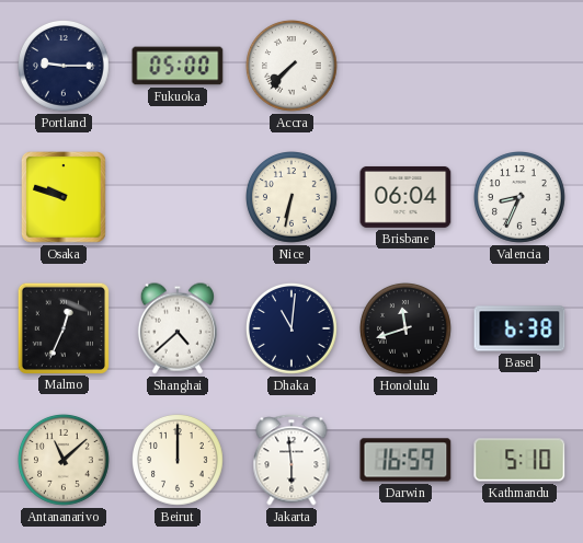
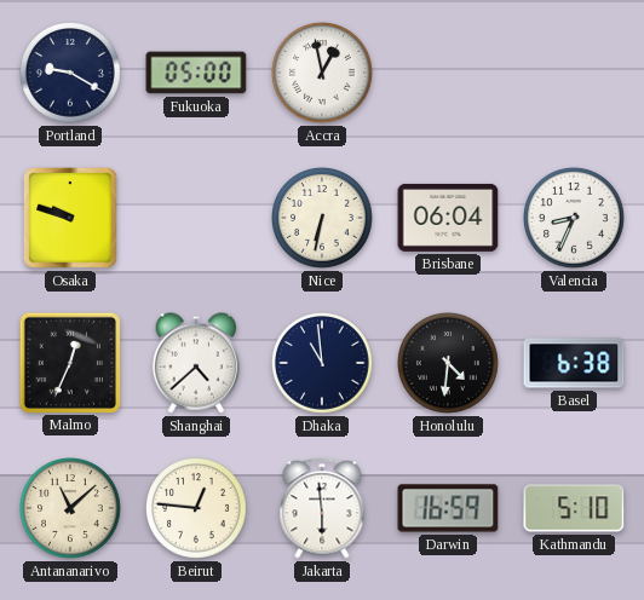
Portland: 9:15 -> 9:20
Accra: 7:37 -> 12:58
Dhaka: 11:01 -> 10:59
Honolulu: 11:42 -> 4:31
Beirut: 12:00 -> 12:46
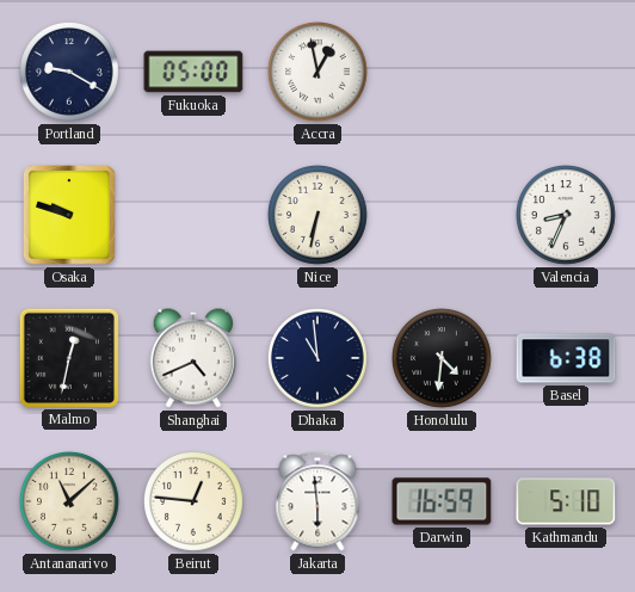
Brisbane: 06:04 -> none
Malmo: 12:34 -> 12:32
Shanghai: 4:38 -> 4:41
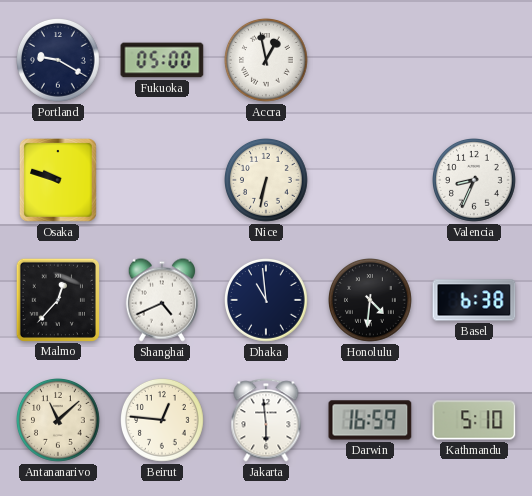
Malmo: 12:32 -> 12:37
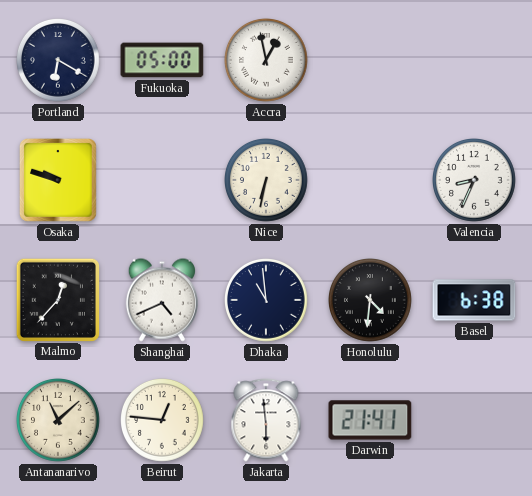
Portland: 9:20 -> 6:20
Darwin: 16:59 -> 21:41
Kathmandu: 5:10 -> none
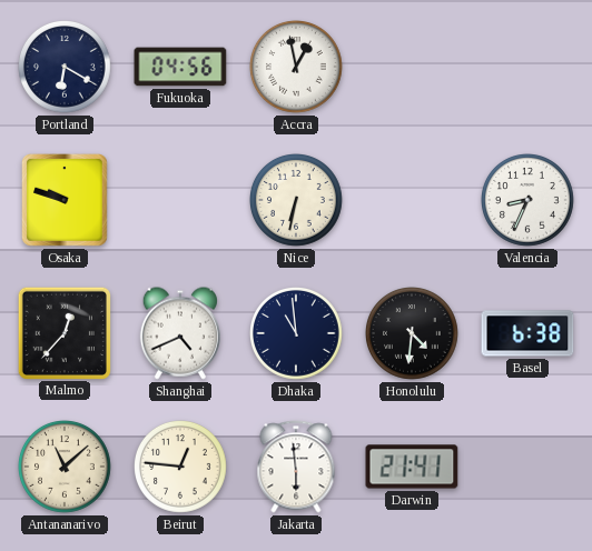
Fukuoka: 05:00 -> 04:56
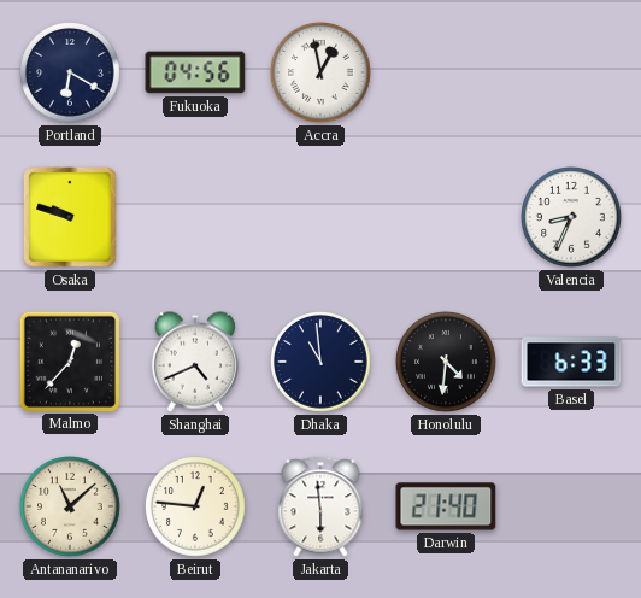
Nice: 6:32 -> none
Basel: 6:38 -> 6:33
Darwin: 21:41 -> 21:40
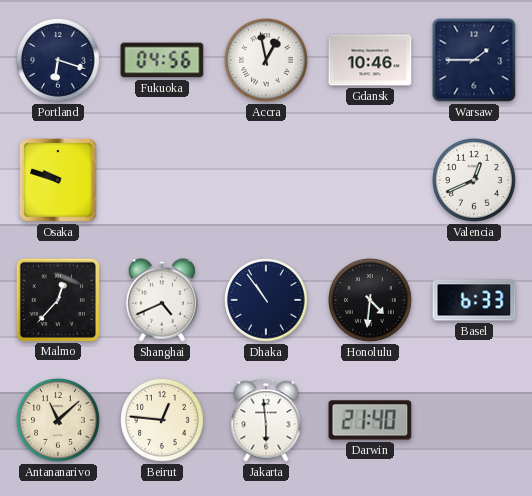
Portland: 6:20 -> 6:18
Gdansk: none -> 10:46
Warsaw: none -> 1:45
Valencia: 8:34 -> 12:41
Dhaka: 10:59 -> 10:54
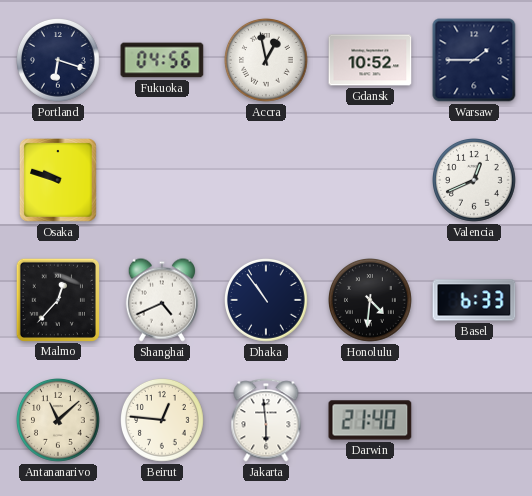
Gdansk: 10:46 -> 10:52
